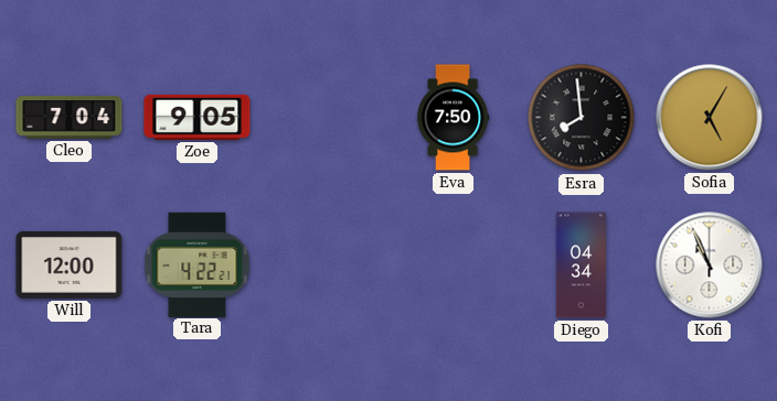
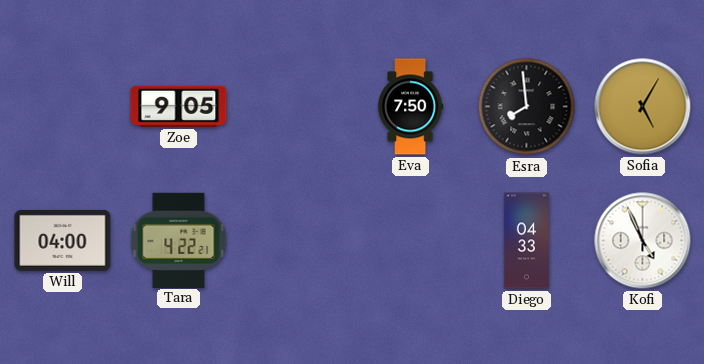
Cleo: 7:04 -> none
Will: 12:00 -> 04:00
Diego: 04:34 -> 04:33
Kofi: 10:56 -> 4:56
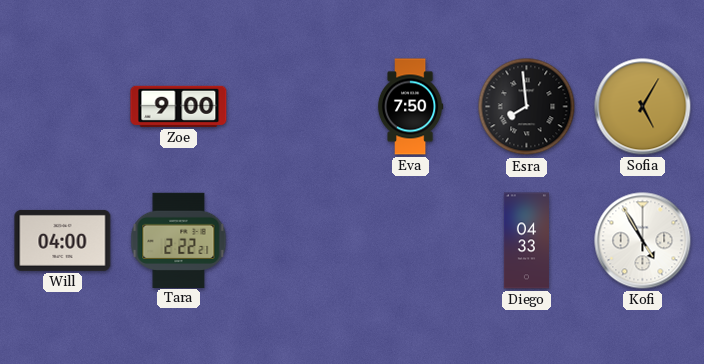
Zoe: 9:05 -> 9:00
Tara: 4:22 -> 2:22
Kofi: 4:56 -> 4:55
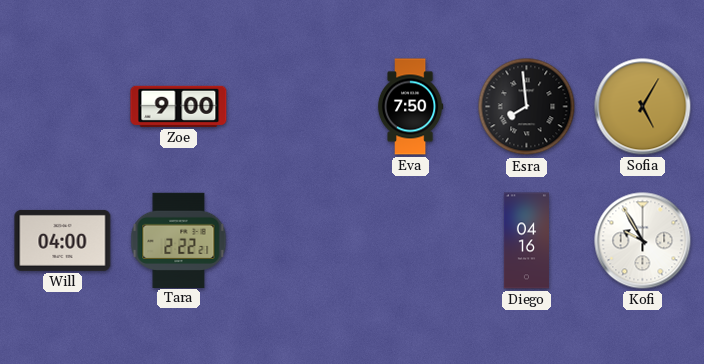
Diego: 04:33 -> 04:16
Kofi: 4:55 -> 9:55
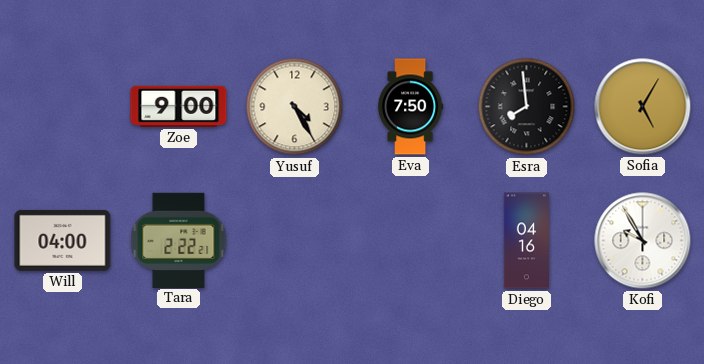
Yusuf: none -> 4:25
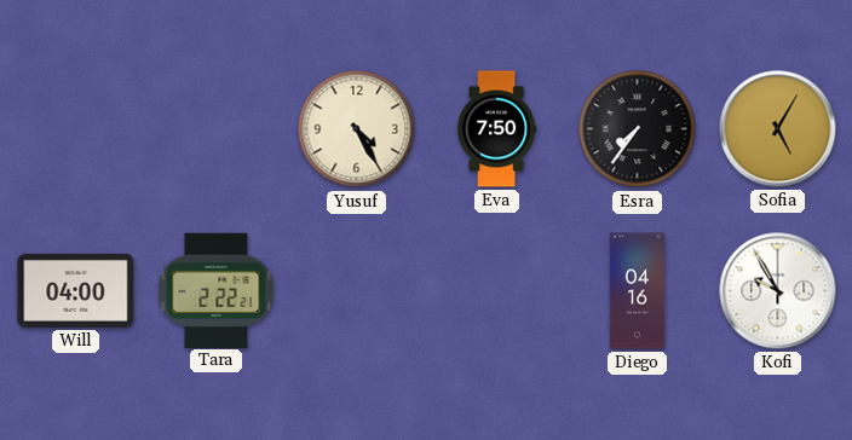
Zoe: 9:00 -> none
Esra: 7:59 -> 7:36
